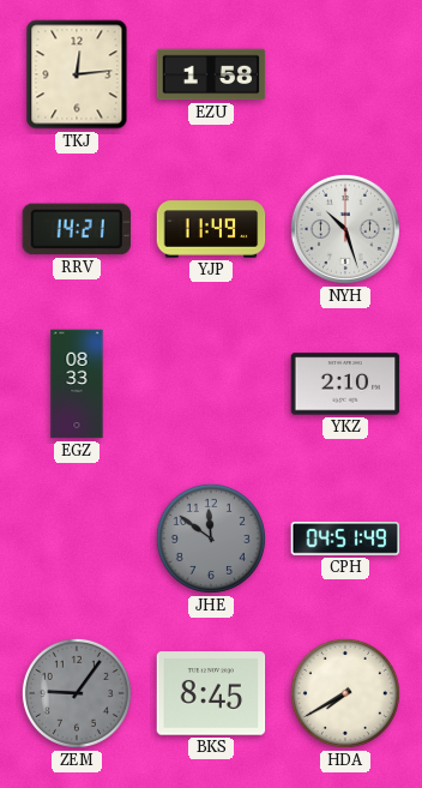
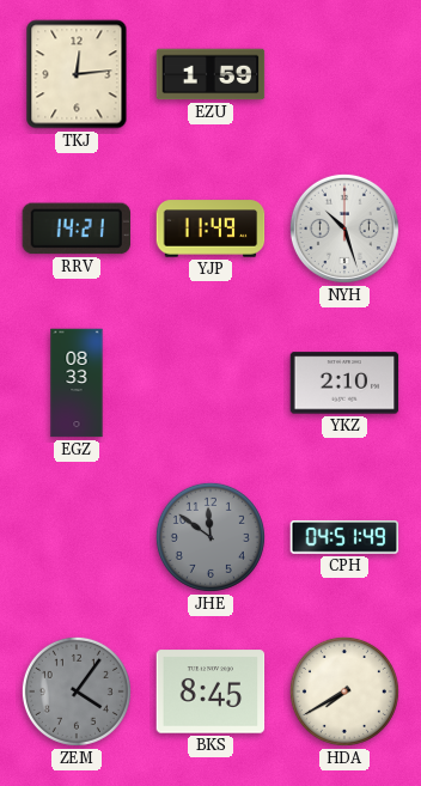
EZU: 1:58 -> 1:59
ZEM: 9:06 -> 4:06
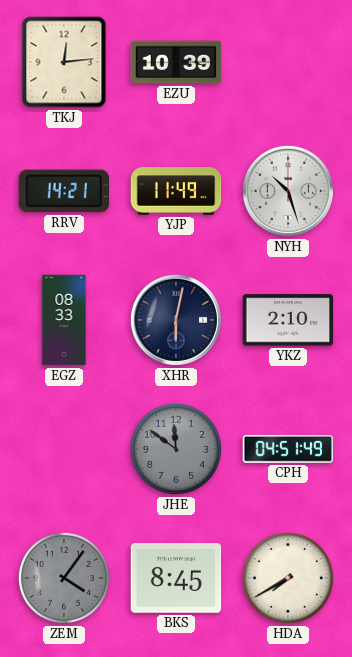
EZU: 1:59 -> 10:39
XHR: none -> 6:02
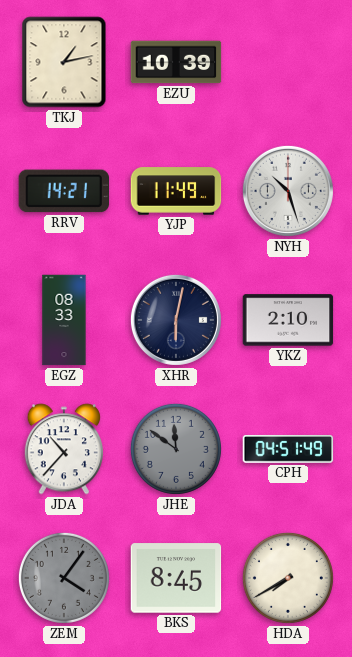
TKJ: 12:14 -> 1:13
JDA: none -> 10:37
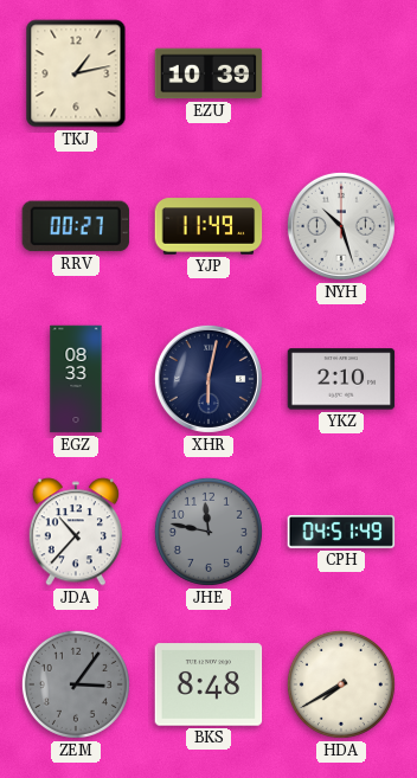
RRV: 14:21 -> 00:27
JHE: 11:51 -> 11:47
ZEM: 4:06 -> 3:06
BKS: 8:45 -> 8:48
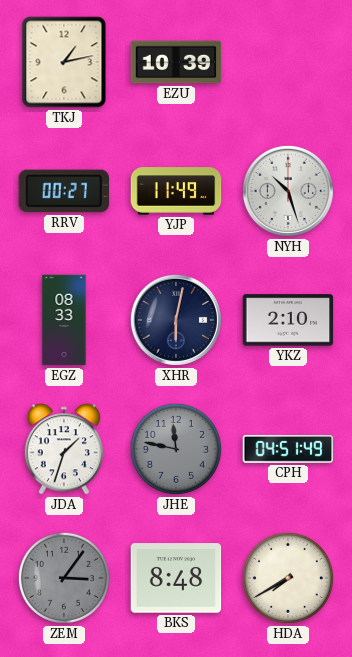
JDA: 10:37 -> 1:33
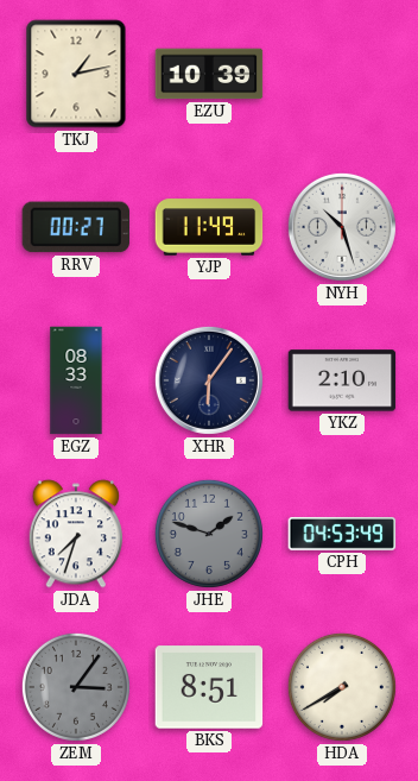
XHR: 6:02 -> 6:06
JDA: 1:33 -> 7:33
JHE: 11:47 -> 1:48
CPH: 04:51 -> 04:53
BKS: 8:48 -> 8:51
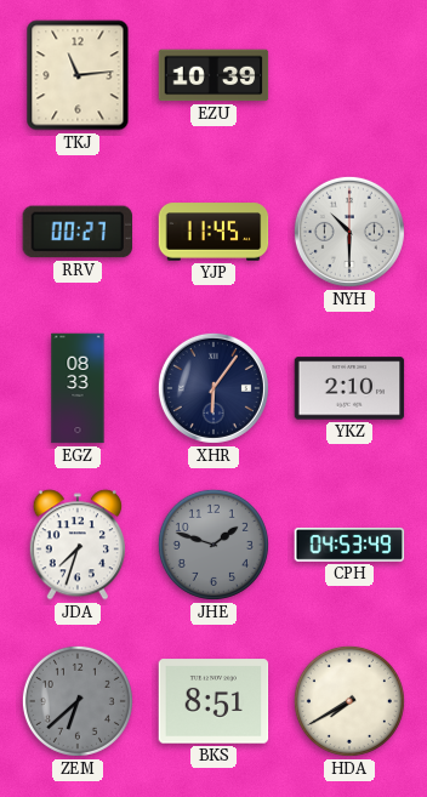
TKJ: 1:13 -> 11:14
YJP: 11:49 -> 11:45
NYH: 10:27 -> 10:30
ZEM: 3:06 -> 6:38
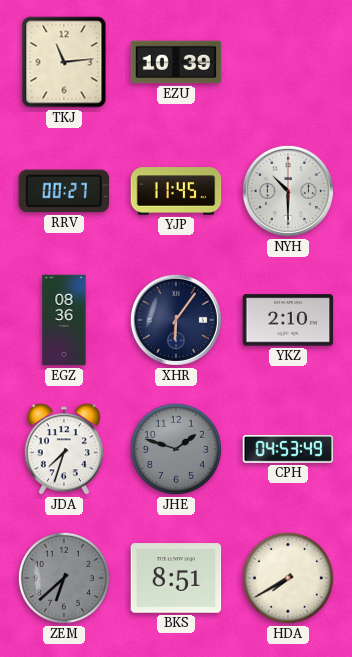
EGZ: 08:33 -> 08:36
